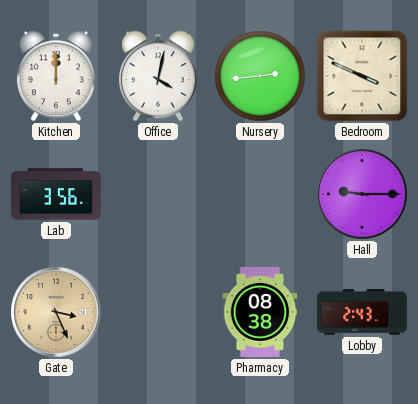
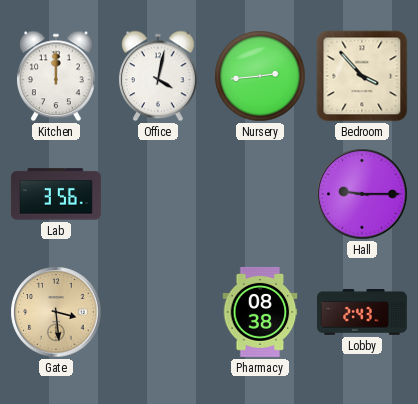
Bedroom: 3:49 -> 3:53
Gate: 3:26 -> 3:29
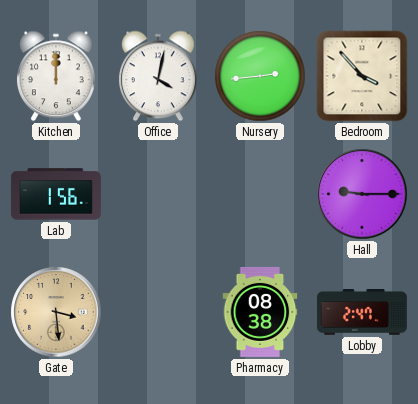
Lab: 3:56 -> 1:56
Lobby: 2:43 -> 2:47
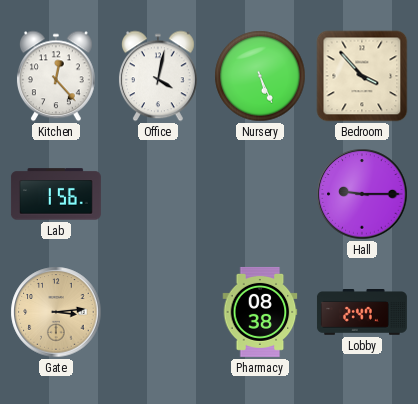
Kitchen: 12:00 -> 12:23
Nursery: 2:44 -> 5:26
Gate: 3:29 -> 3:14
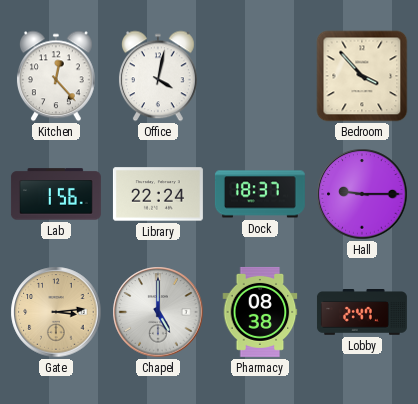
Nursery: 5:26 -> none
Library: none -> 22:24
Dock: none -> 18:37
Chapel: none -> 5:00
